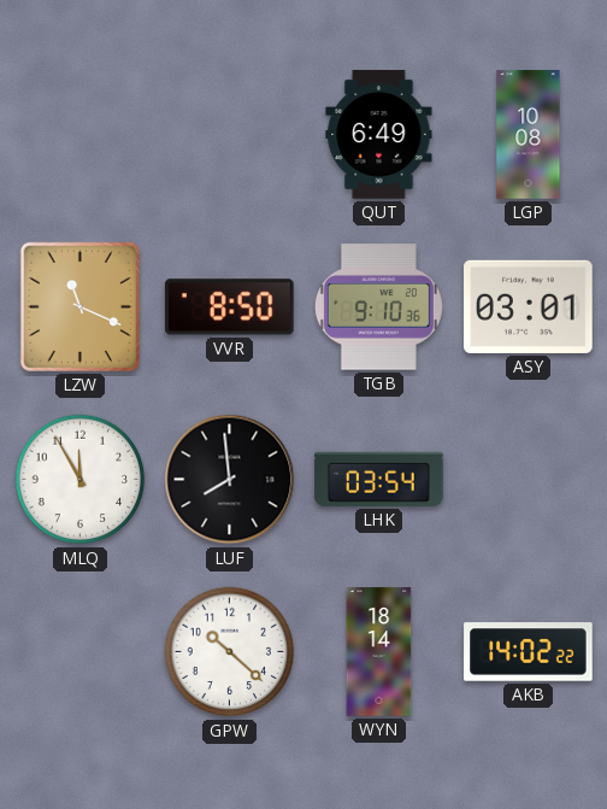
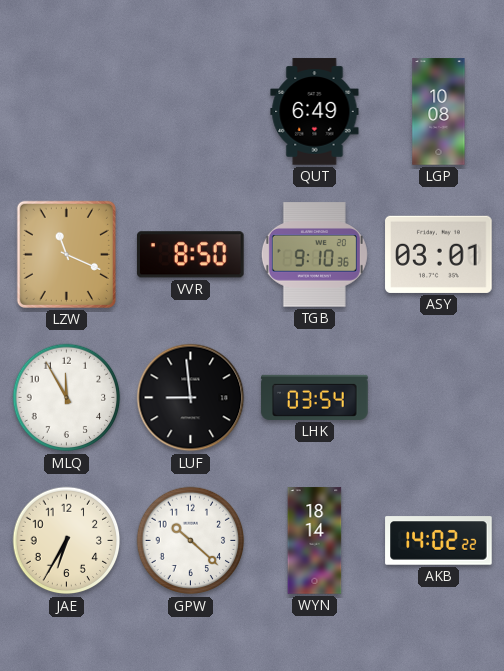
LUF: 7:59 -> 8:59
JAE: none -> 6:35
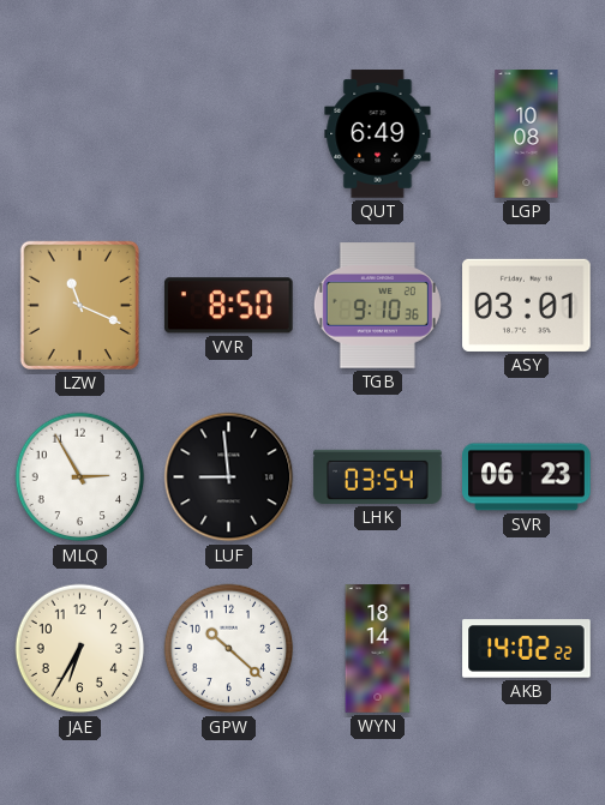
MLQ: 11:55 -> 2:55
SVR: none -> 06:23
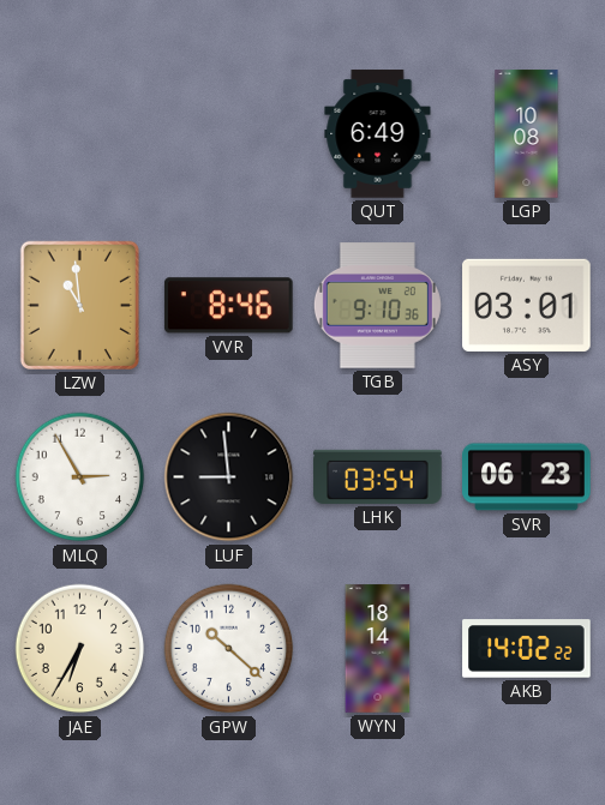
LZW: 11:19 -> 10:59
VVR: 8:50 -> 8:46
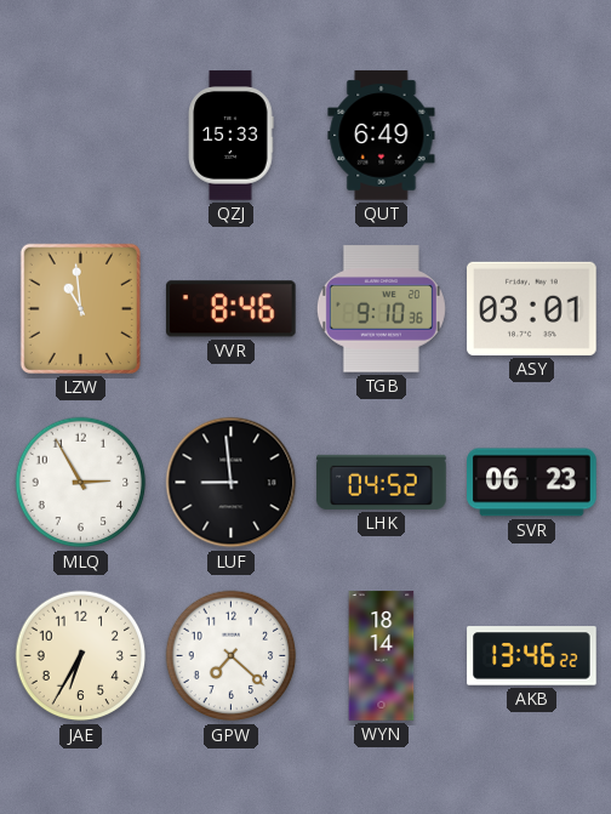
QZJ: none -> 15:33
LGP: 10:08 -> none
LHK: 03:54 -> 04:52
GPW: 10:22 -> 7:22
AKB: 14:02 -> 13:46
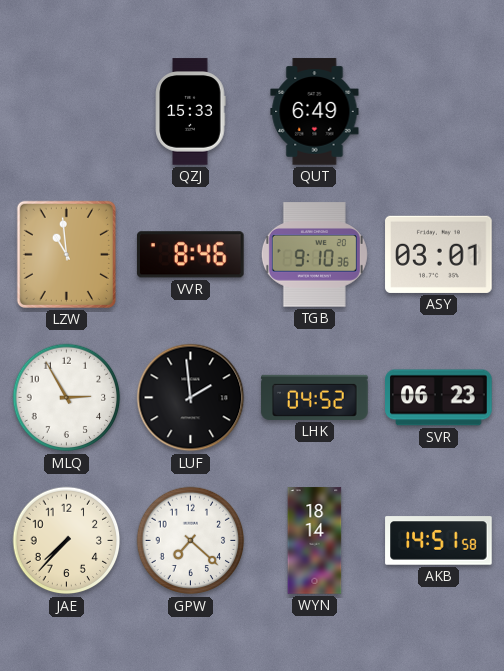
LUF: 8:59 -> 1:59
JAE: 6:35 -> 7:37
AKB: 13:46 -> 14:51
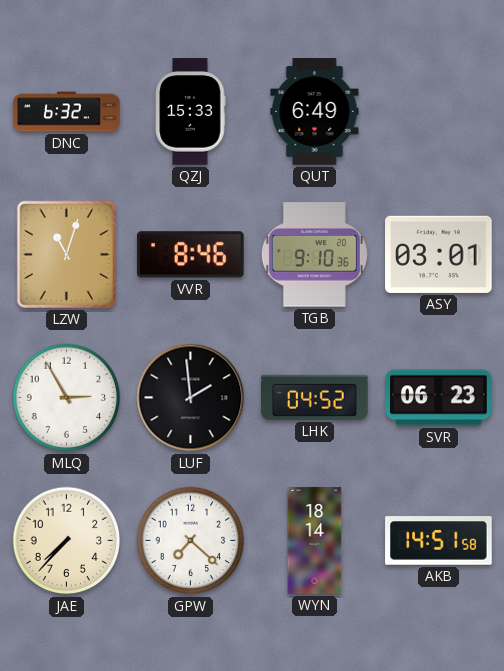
DNC: none -> 6:32
LZW: 10:59 -> 11:03
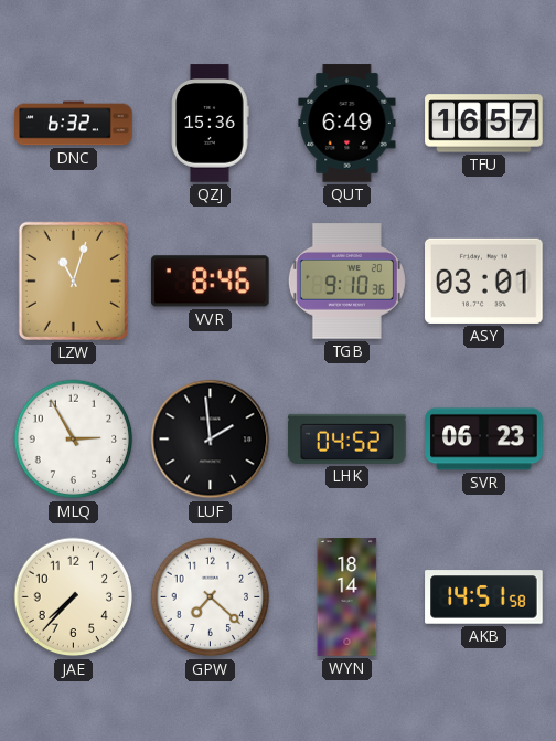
QZJ: 15:33 -> 15:36
TFU: none -> 16:57
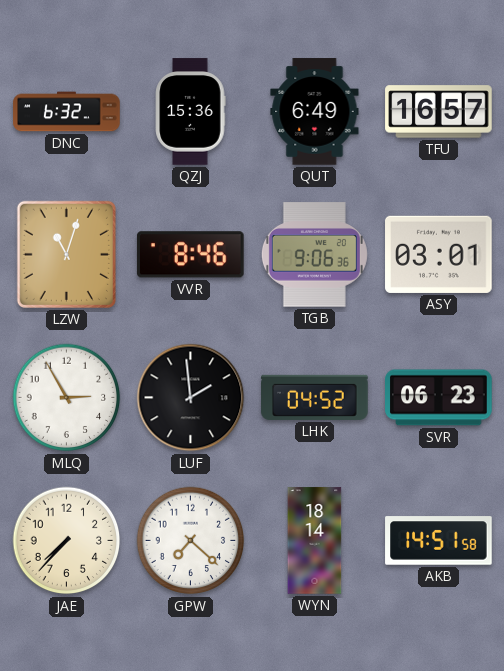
TGB: 9:10 -> 9:06
